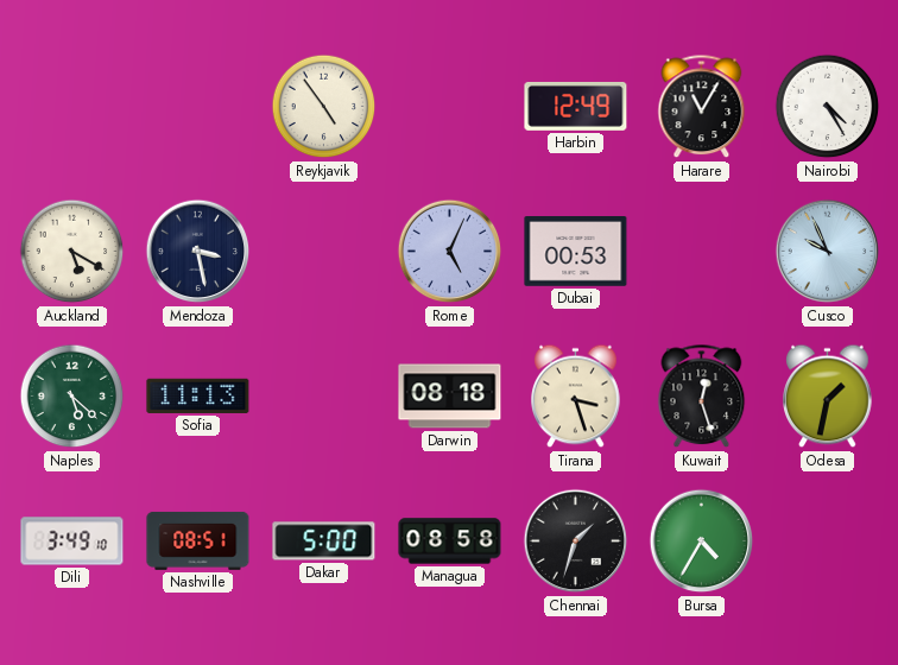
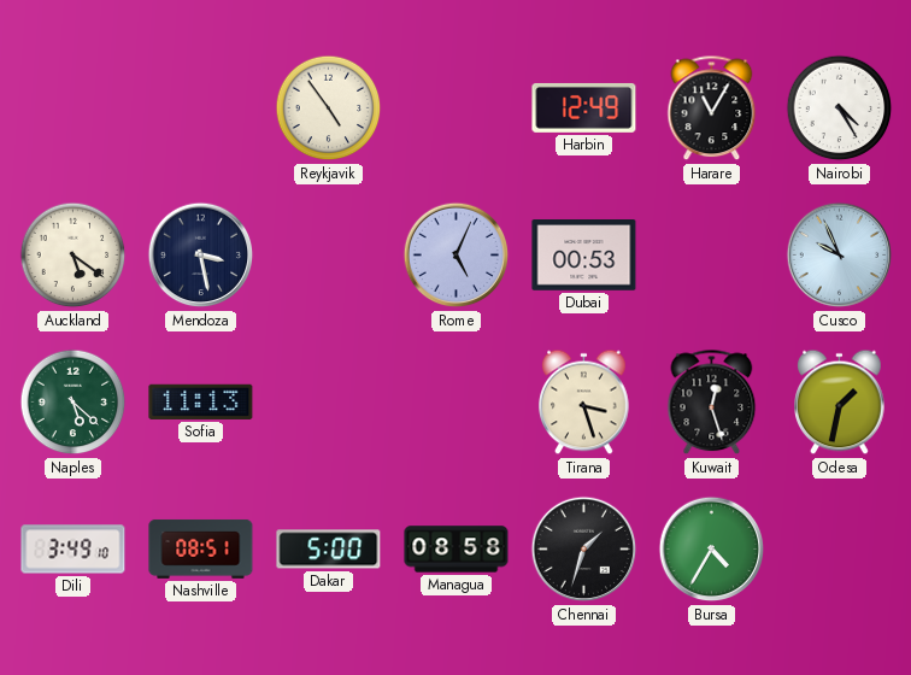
Auckland: 5:20 -> 5:21
Darwin: 08:18 -> none
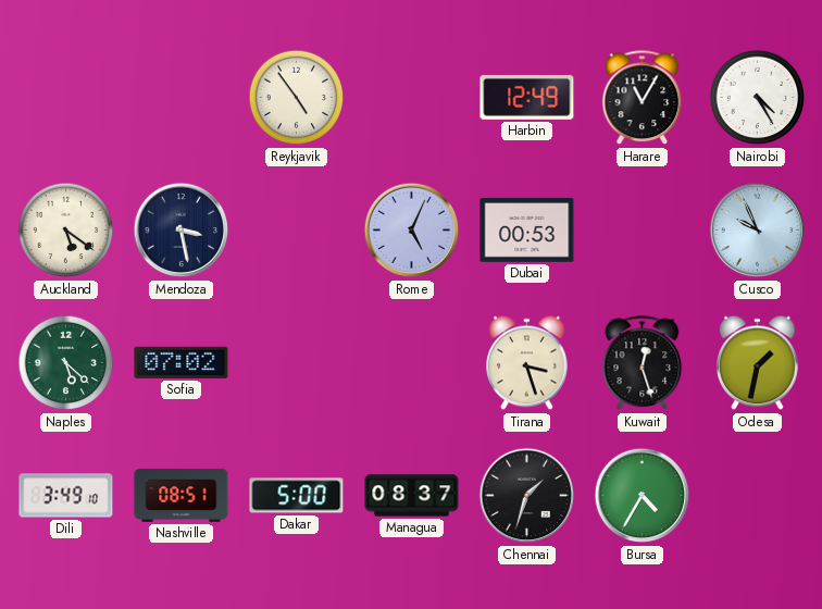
Sofia: 11:13 -> 07:02
Managua: 08:58 -> 08:37
